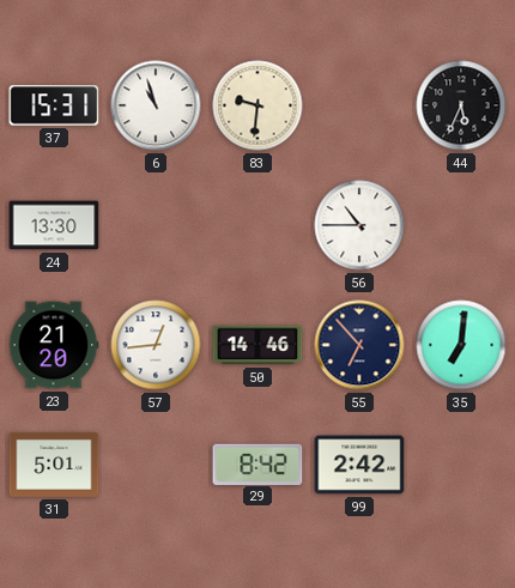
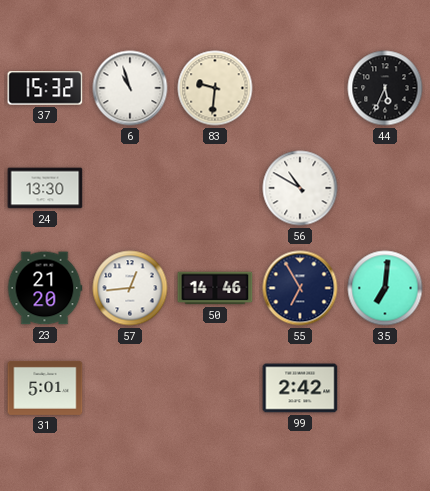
37: 15:31 -> 15:32
56: 10:45 -> 10:50
55: 6:53 -> 6:55
29: 8:42 -> none
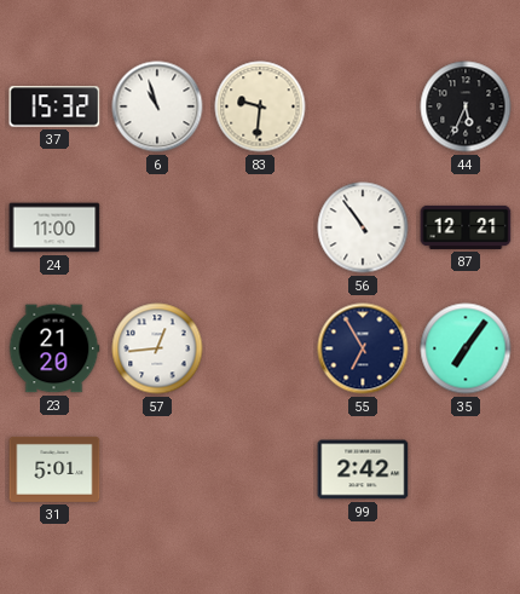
24: 13:30 -> 11:00
56: 10:50 -> 10:54
87: none -> 12:21
50: 14:46 -> none
35: 7:01 -> 7:06
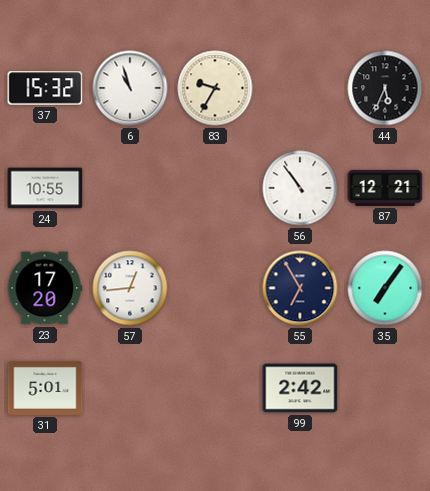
83: 9:31 -> 9:35
24: 11:00 -> 10:55
23: 21:20 -> 17:20
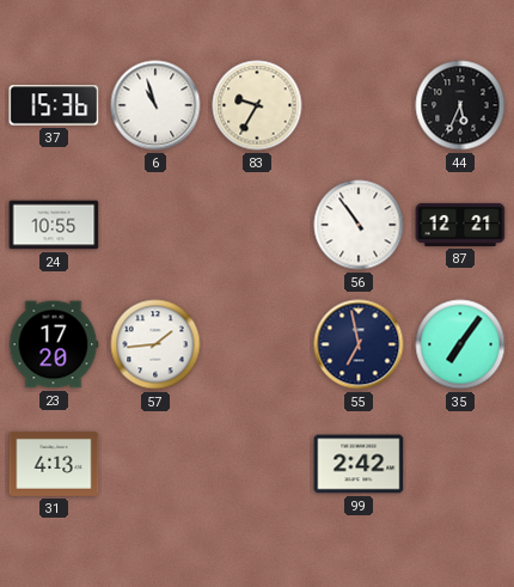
37: 15:32 -> 15:36
57: 12:44 -> 1:44
55: 6:55 -> 6:58
31: 5:01 -> 4:13
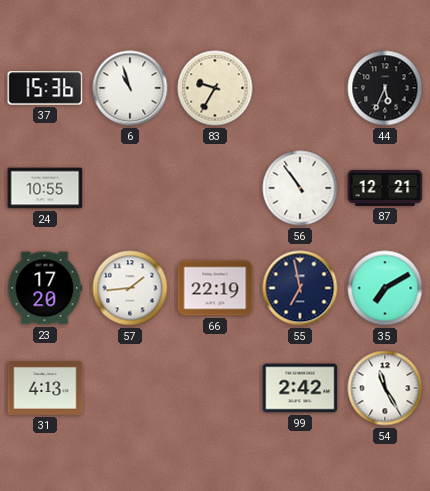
66: none -> 22:19
35: 7:06 -> 7:10
54: none -> 11:25
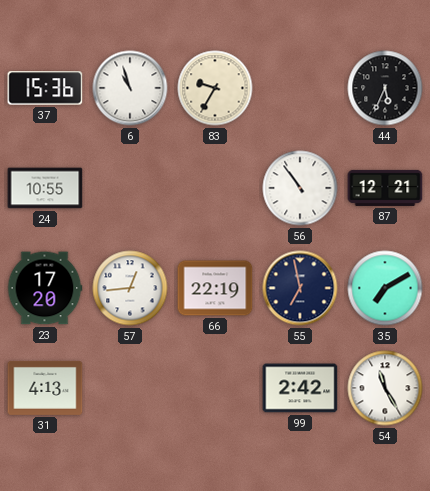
57: 1:44 -> 12:44
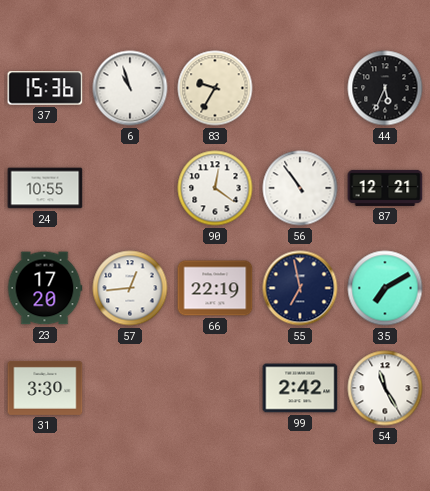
90: none -> 12:21
31: 4:13 -> 3:30
